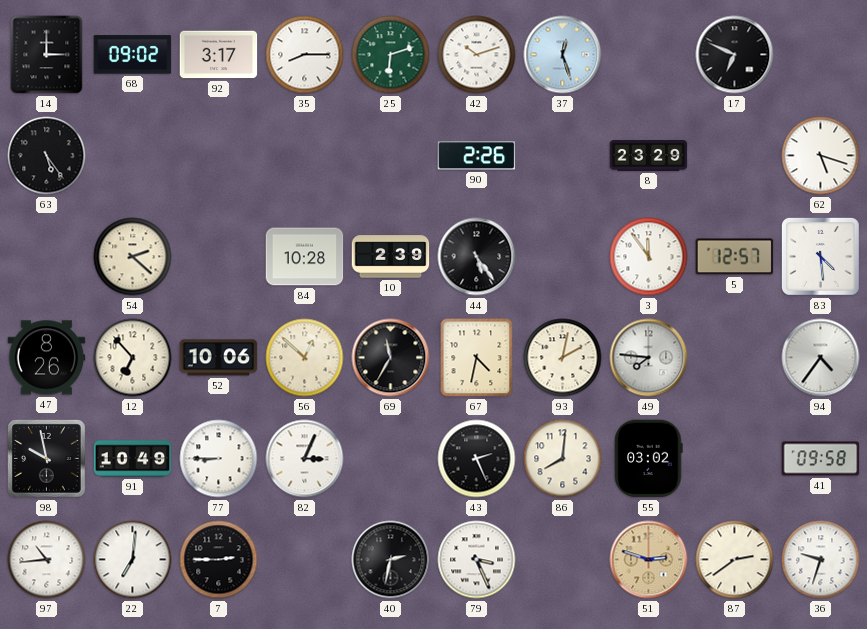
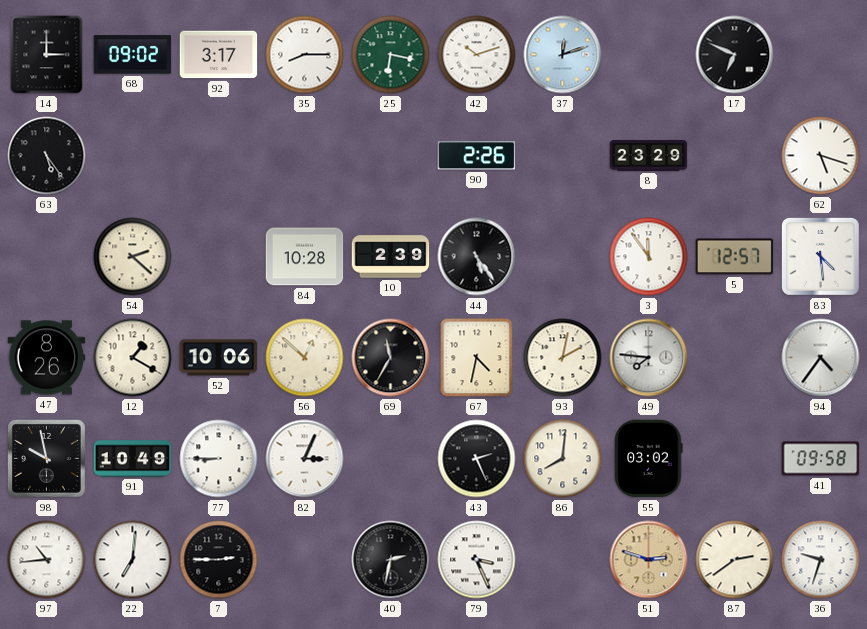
25: 6:12 -> 6:17
37: 12:27 -> 12:12
12: 6:53 -> 1:20
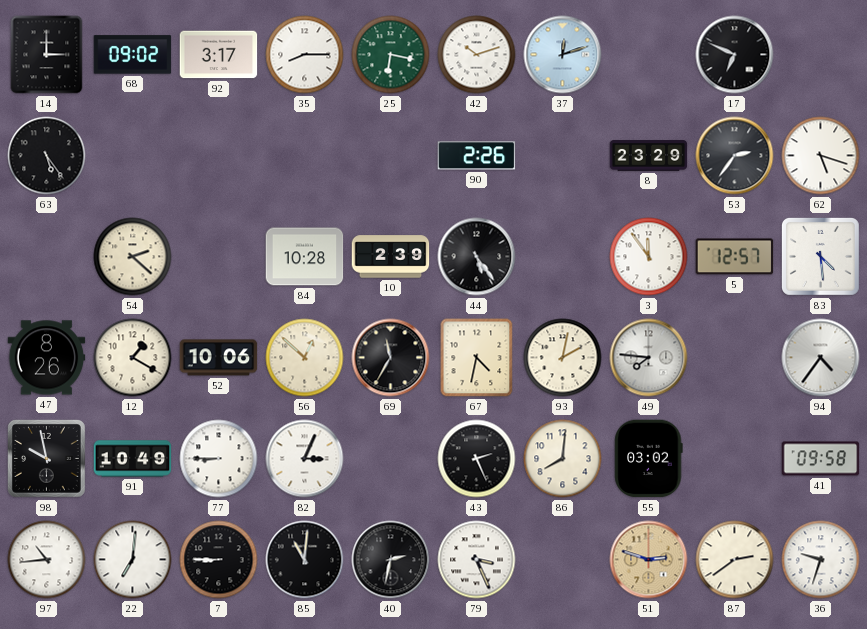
53: none -> 2:36
7: 2:45 -> 8:45
85: none -> 11:01
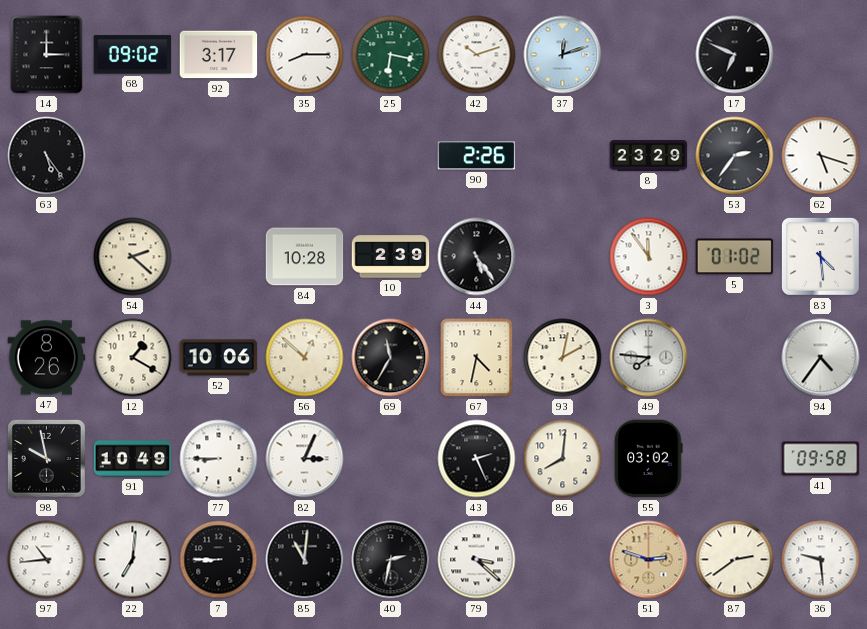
5: 12:57 -> 01:02
79: 3:26 -> 3:22
36: 9:33 -> 9:29
